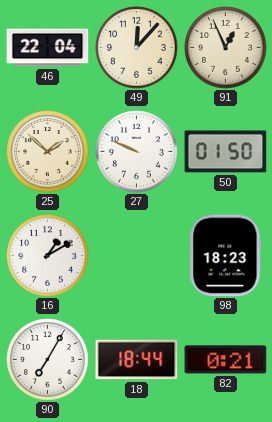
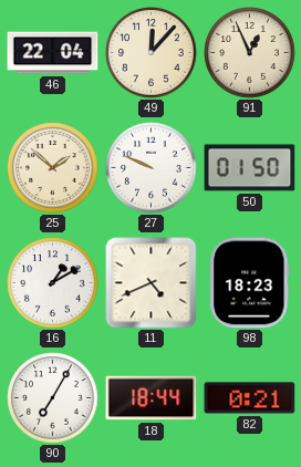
11: none -> 4:41
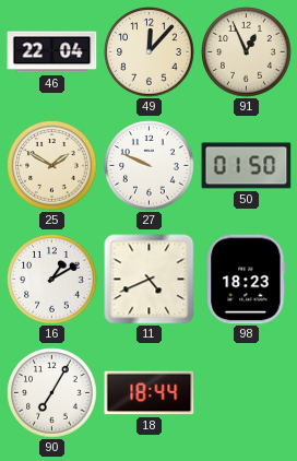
25: 1:52 -> 1:50
82: 0:21 -> none
